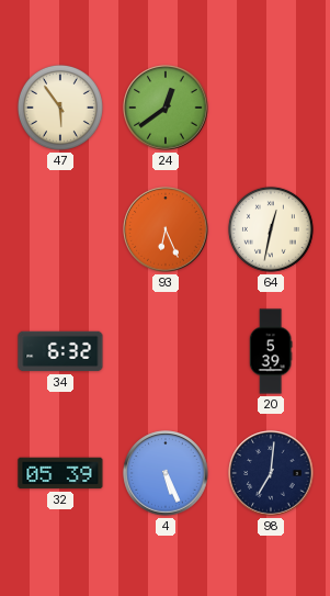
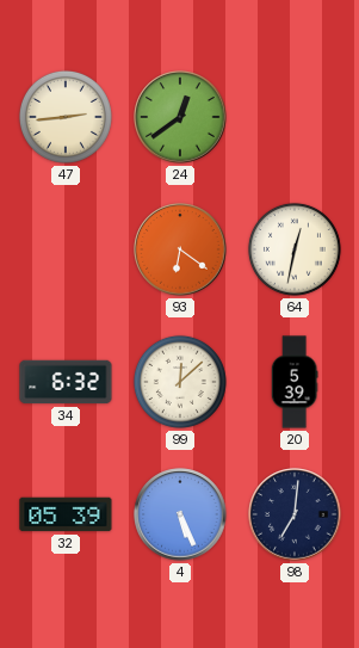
47: 5:54 -> 2:44
93: 6:26 -> 6:21
99: none -> 12:08
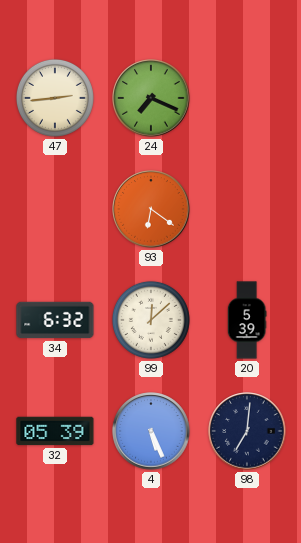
24: 12:39 -> 7:19
64: 12:32 -> none
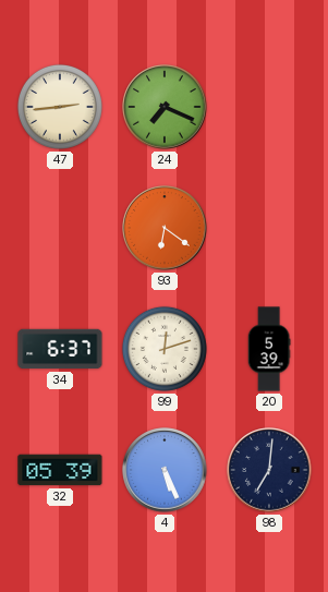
34: 6:32 -> 6:37
99: 12:08 -> 12:12
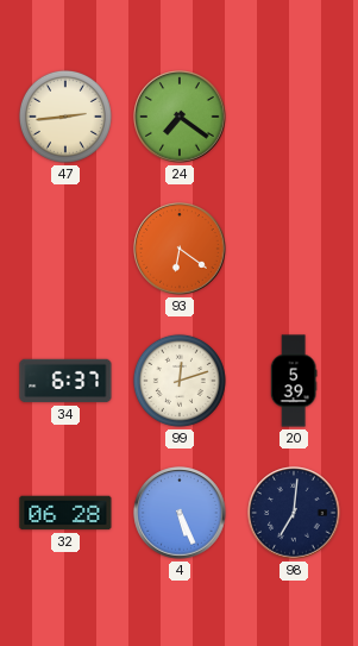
24: 7:19 -> 7:21
32: 05:39 -> 06:28
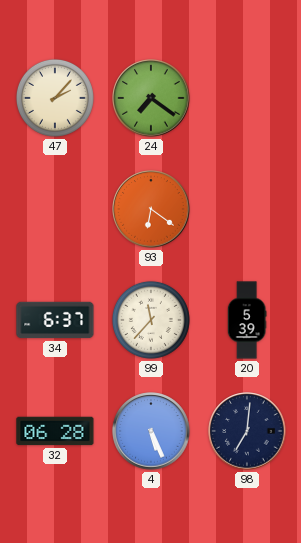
47: 2:44 -> 2:07
99: 12:12 -> 11:37
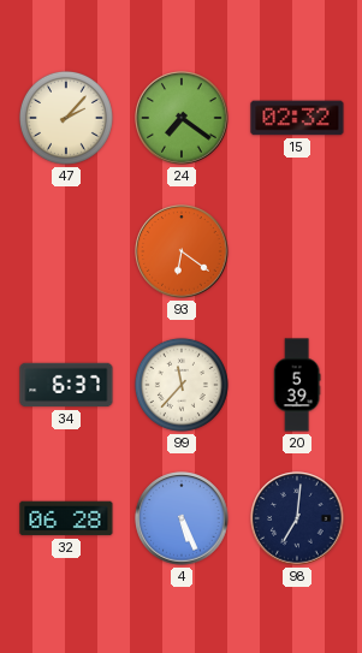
15: none -> 02:32
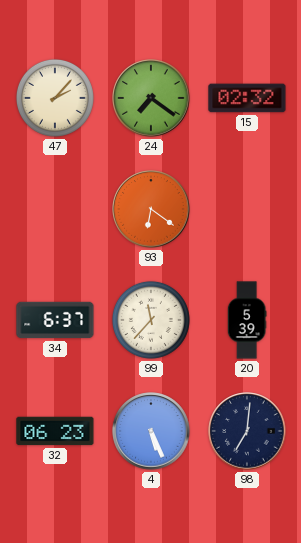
32: 06:28 -> 06:23
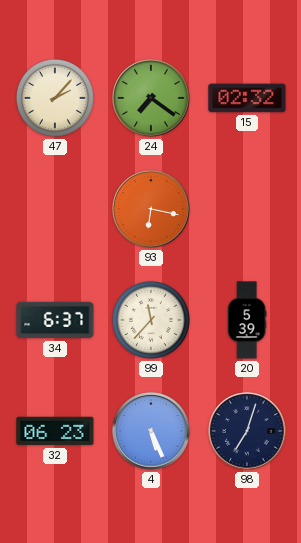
93: 6:21 -> 6:17
98: 7:01 -> 7:03
